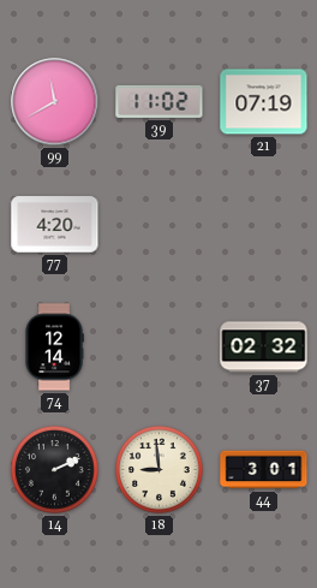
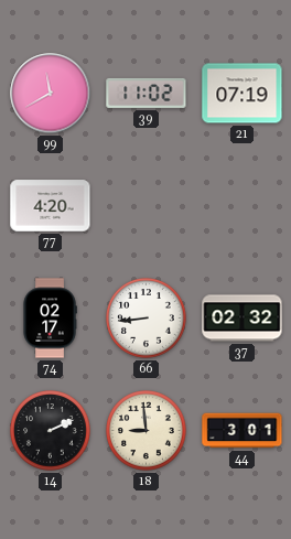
74: 12:14 -> 02:17
66: none -> 8:44
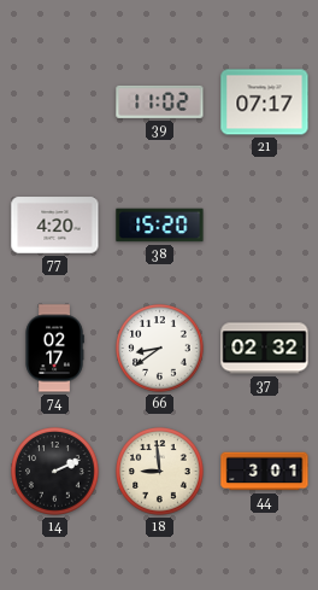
99: 11:40 -> none
21: 07:19 -> 07:17
38: none -> 15:20
66: 8:44 -> 8:39
